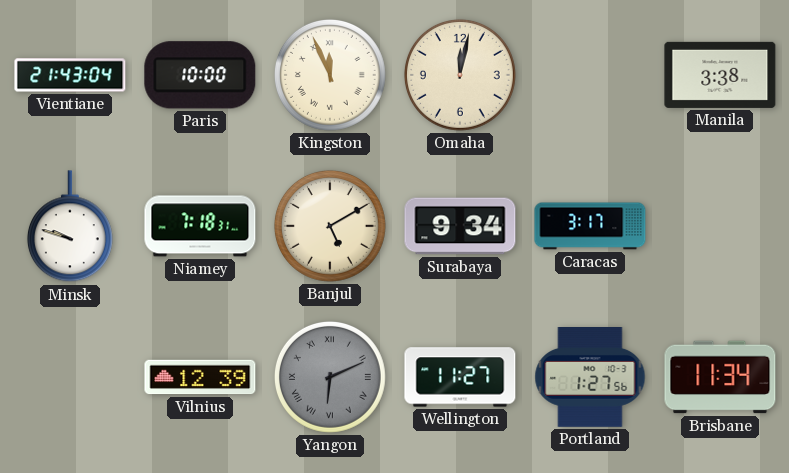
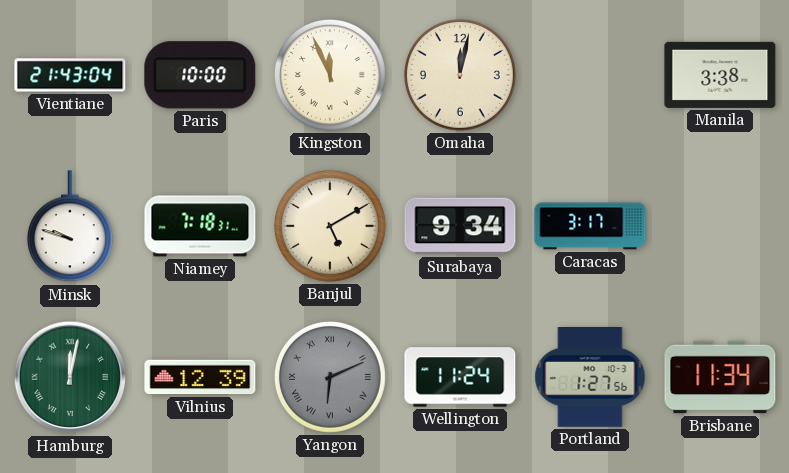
Hamburg: none -> 12:02
Wellington: 11:27 -> 11:24
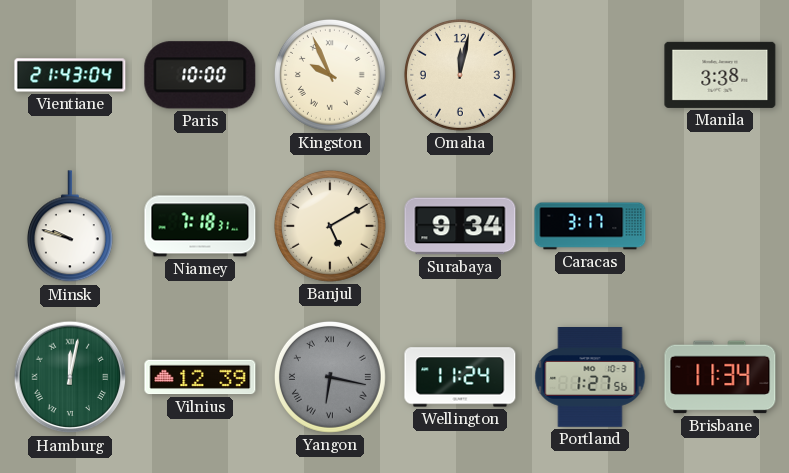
Kingston: 11:56 -> 9:56
Yangon: 6:11 -> 6:17
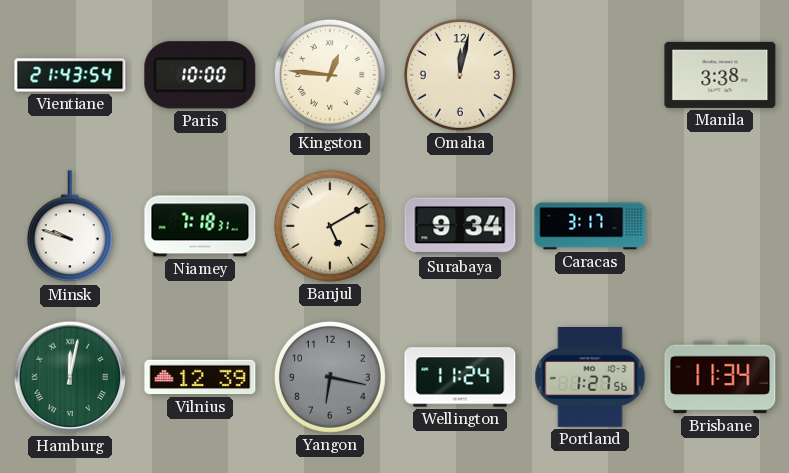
Vientiane: 21:43:04 -> 21:43:54
Kingston: 9:56 -> 12:46
Yangon numerals: Roman -> Arabic
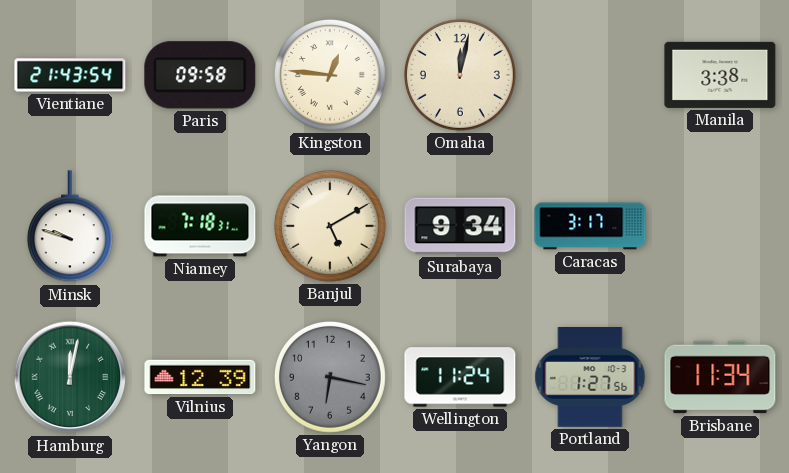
Paris: 10:00 -> 09:58
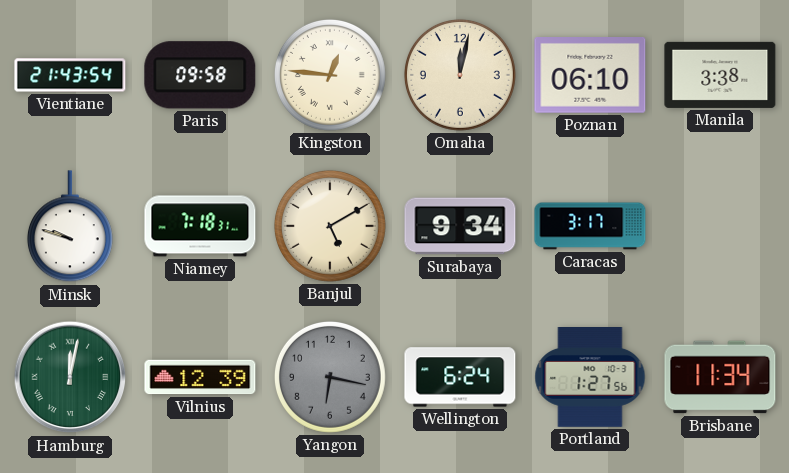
Poznan: none -> 06:10
Wellington: 11:24 -> 6:24
